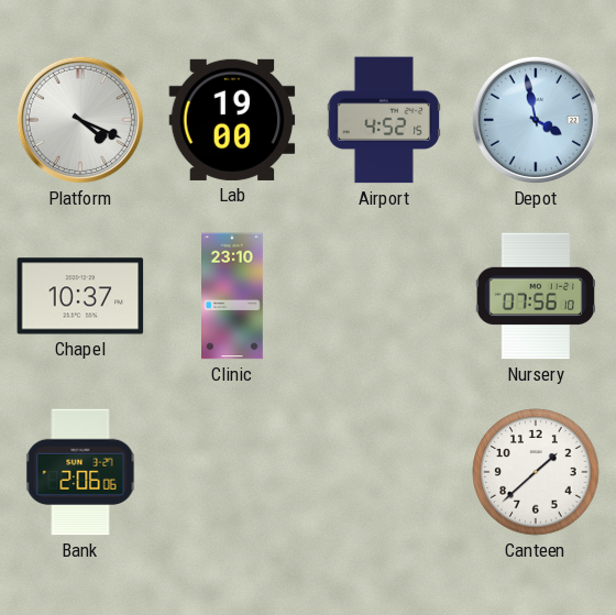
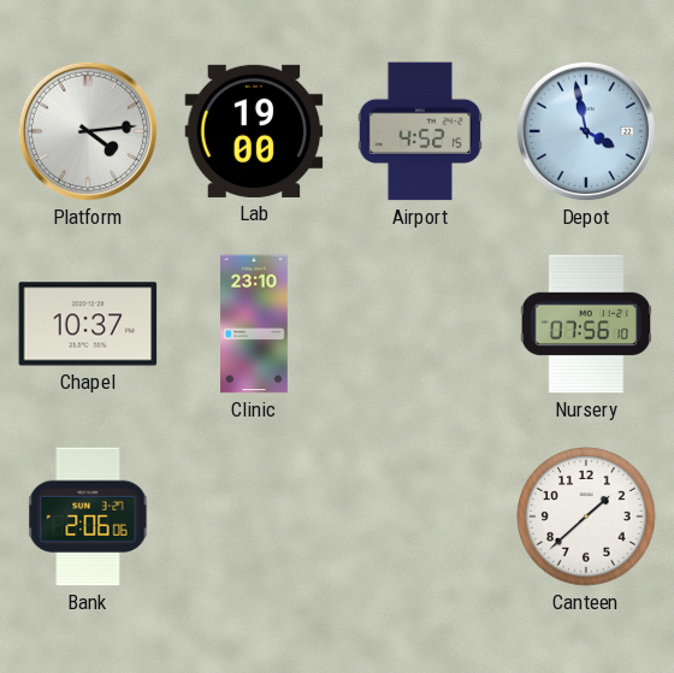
Platform: 4:19 -> 4:14
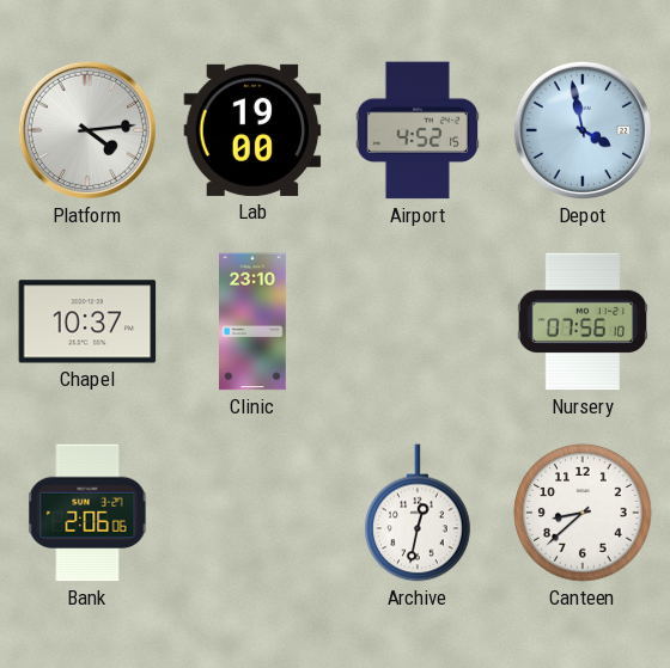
Archive: none -> 12:32
Canteen: 1:38 -> 8:38
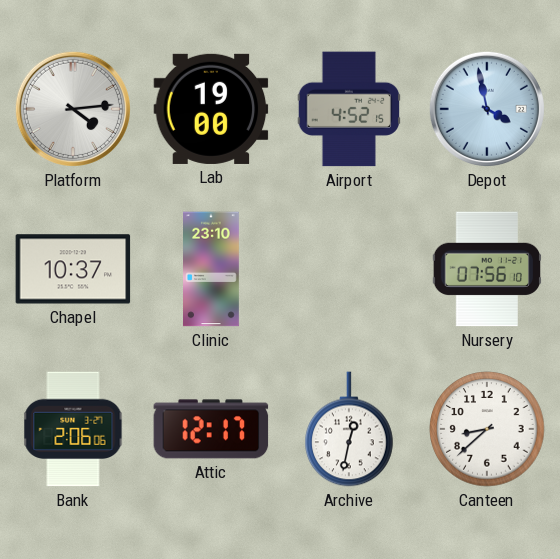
Attic: none -> 12:17
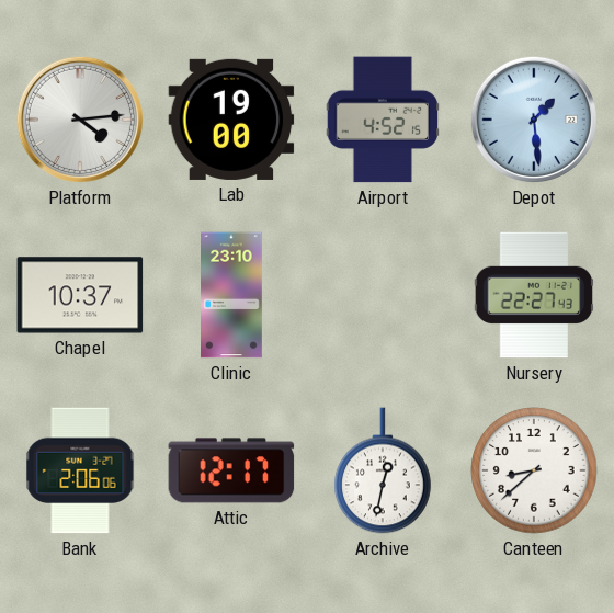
Depot: 3:58 -> 1:29
Nursery: 07:56 -> 22:27
